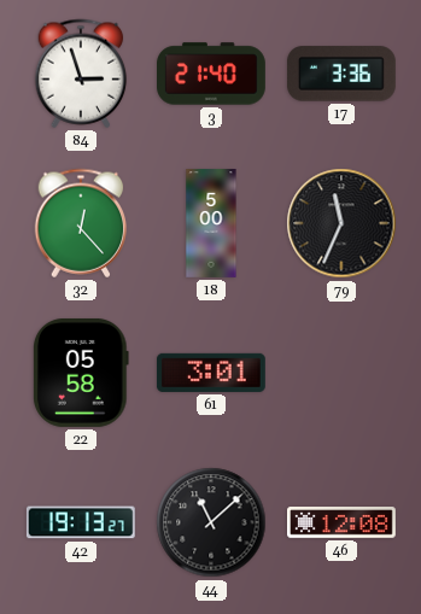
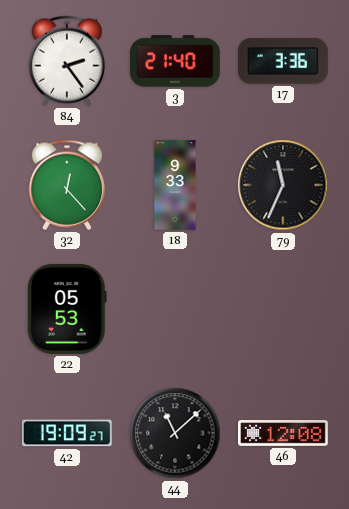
84: 2:57 -> 2:24
18: 5:00 -> 9:33
22: 05:58 -> 05:53
61: 3:01 -> none
42: 19:13 -> 19:09
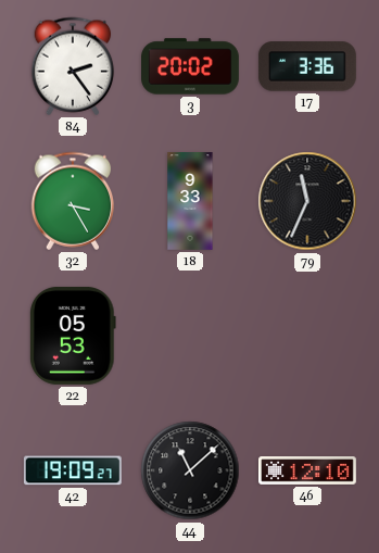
3: 21:40 -> 20:02
32: 12:23 -> 3:25
46: 12:08 -> 12:10
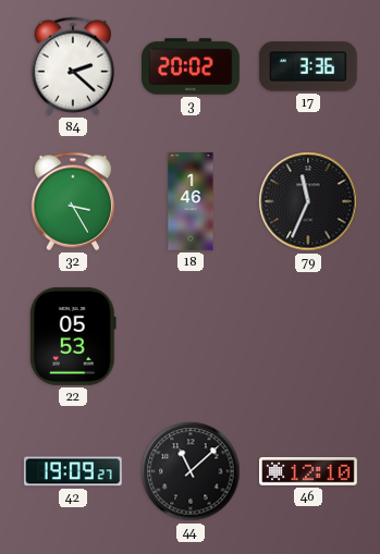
84: 2:24 -> 2:22
18: 9:33 -> 1:46
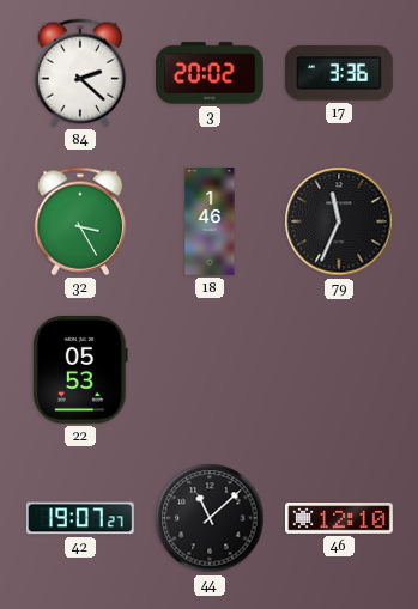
42: 19:09 -> 19:07
